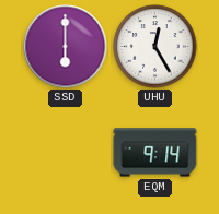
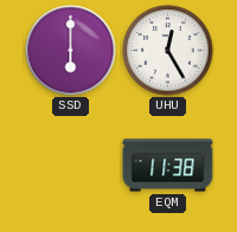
EQM: 9:14 -> 11:38
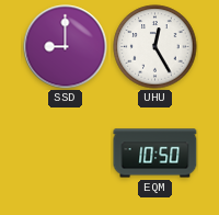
SSD: 6:00 -> 9:00
EQM: 11:38 -> 10:50
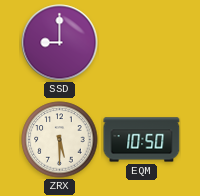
UHU: 12:25 -> none
ZRX: none -> 5:30
